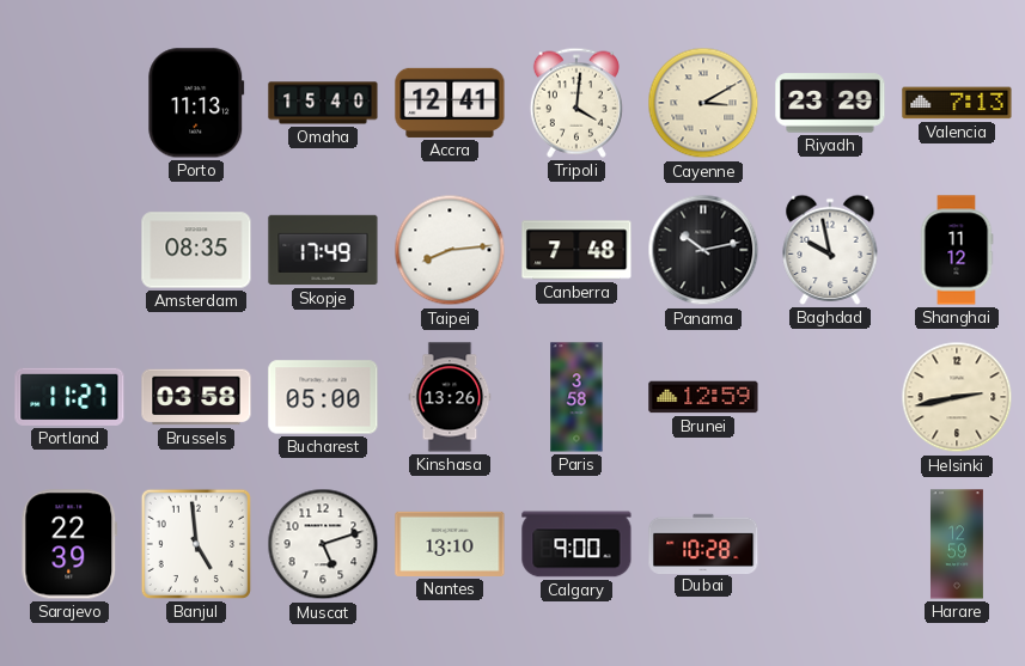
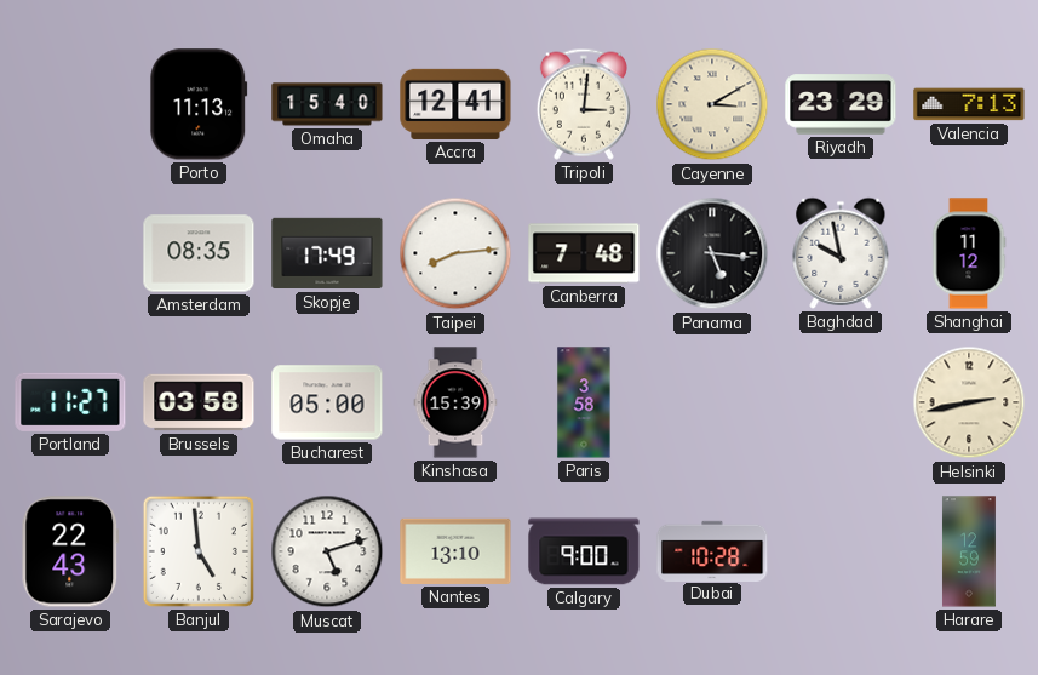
Tripoli: 4:01 -> 3:01
Panama: 10:13 -> 5:16
Kinshasa: 13:26 -> 15:39
Brunei: 12:59 -> none
Sarajevo: 22:39 -> 22:43
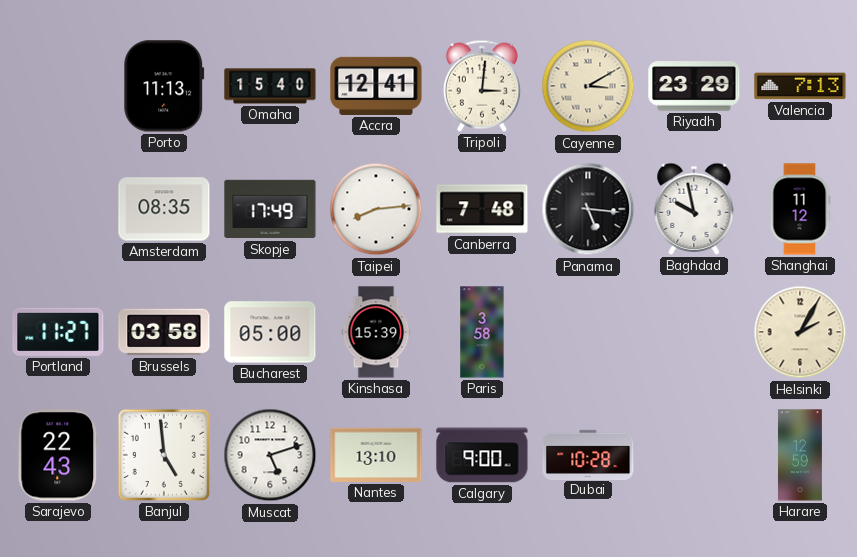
Helsinki: 2:43 -> 2:05
